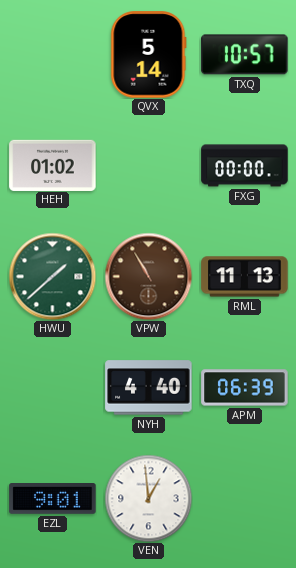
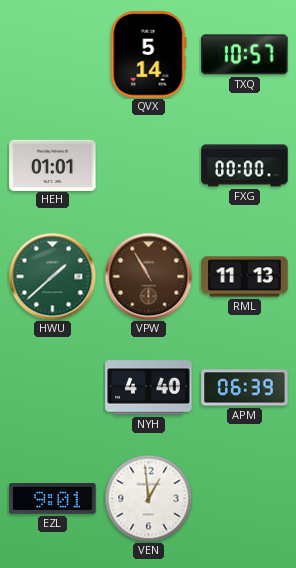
HEH: 01:02 -> 01:01
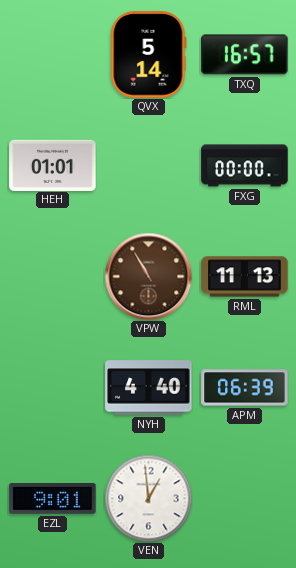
TXQ: 10:57 -> 16:57
HWU: 1:38 -> none
